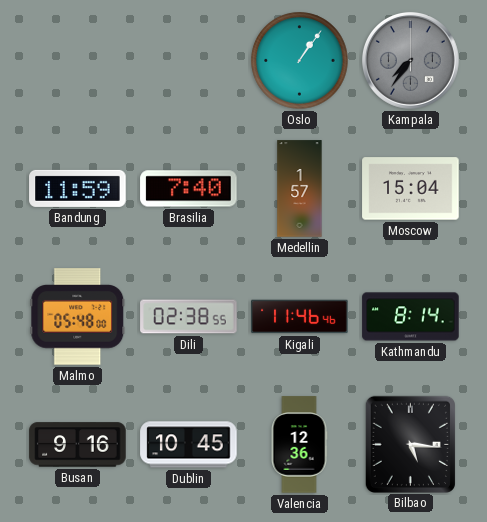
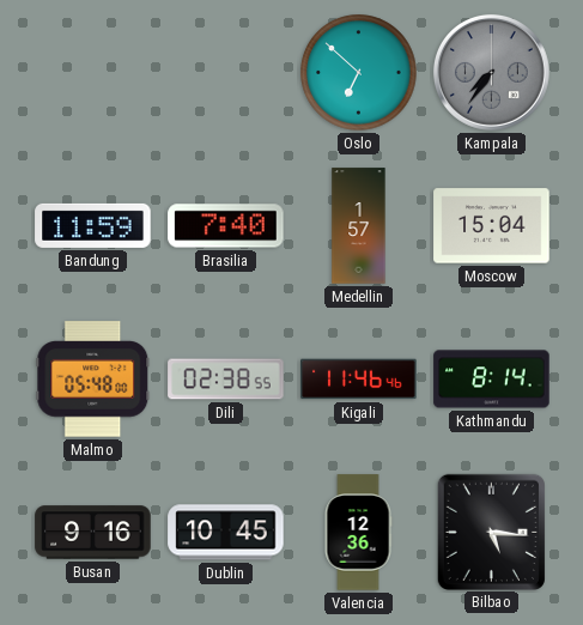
Oslo: 1:06 -> 6:52
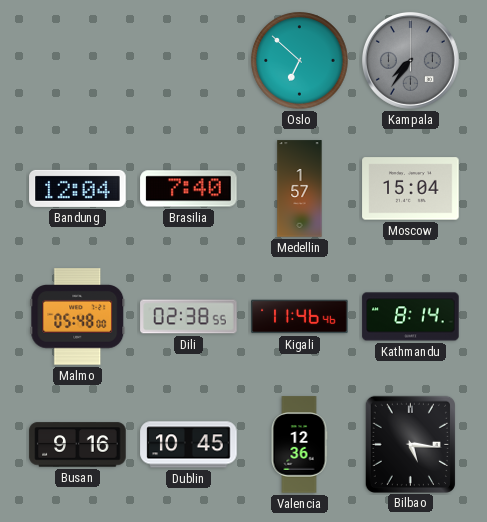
Bandung: 11:59 -> 12:04
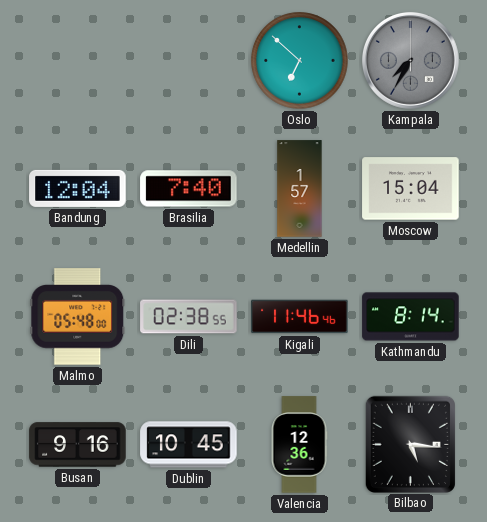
Kampala: 7:36 -> 7:35
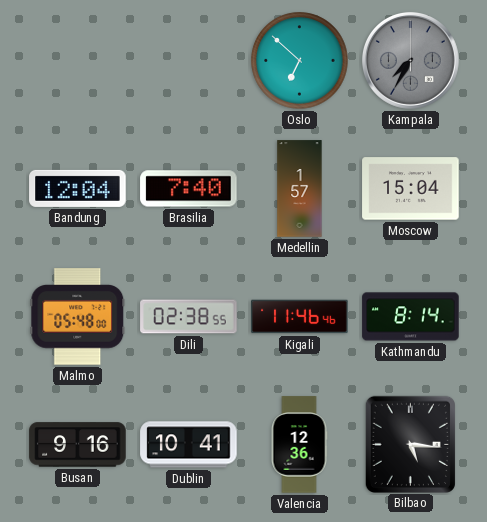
Dublin: 10:45 -> 10:41
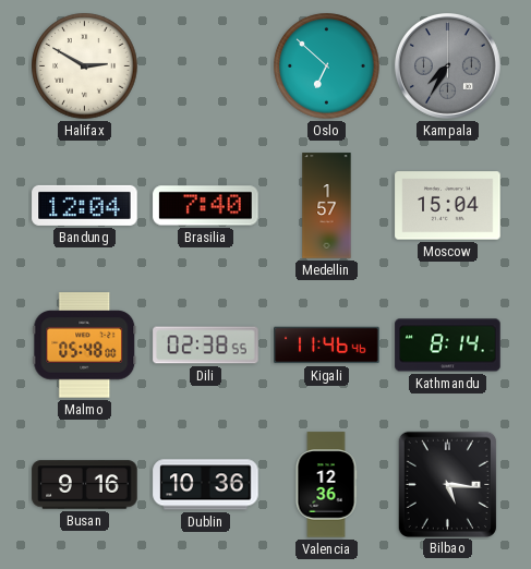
Halifax: none -> 2:50
Dublin: 10:41 -> 10:36
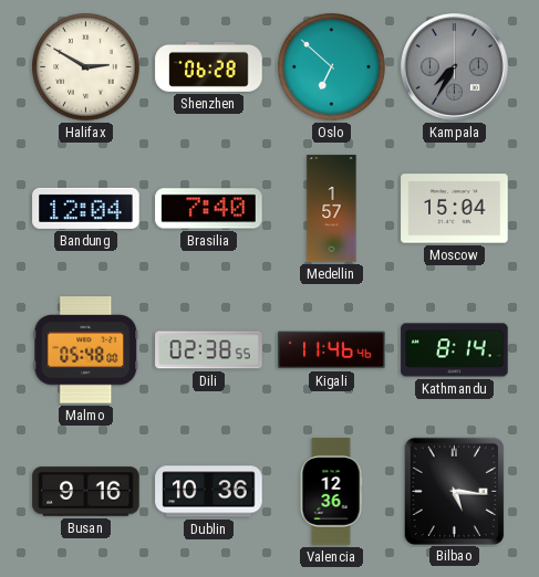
Shenzhen: none -> 06:28
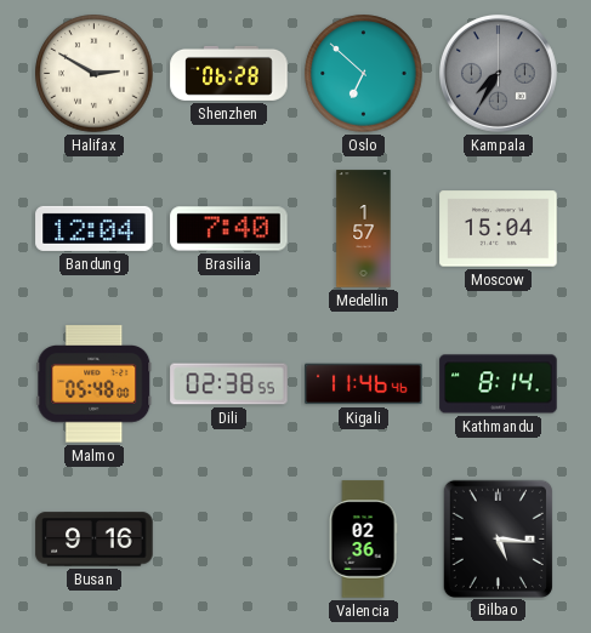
Dublin: 10:36 -> none
Valencia: 12:36 -> 02:36
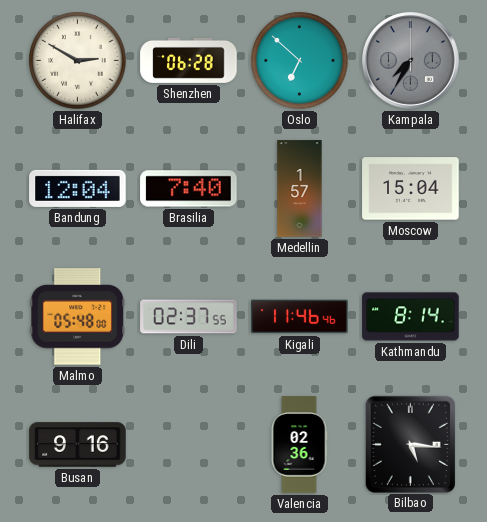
Dili: 02:38 -> 02:37
